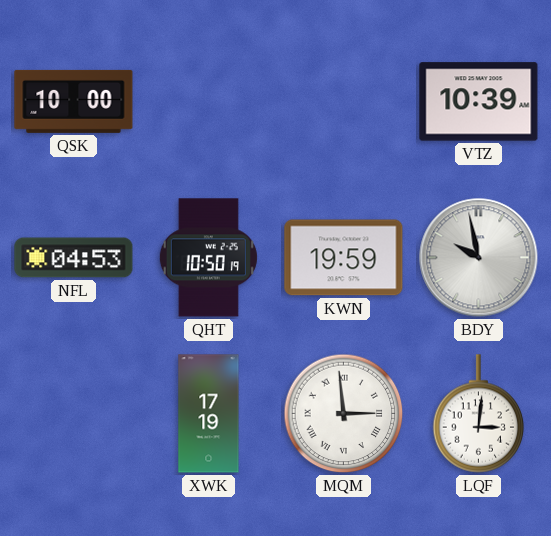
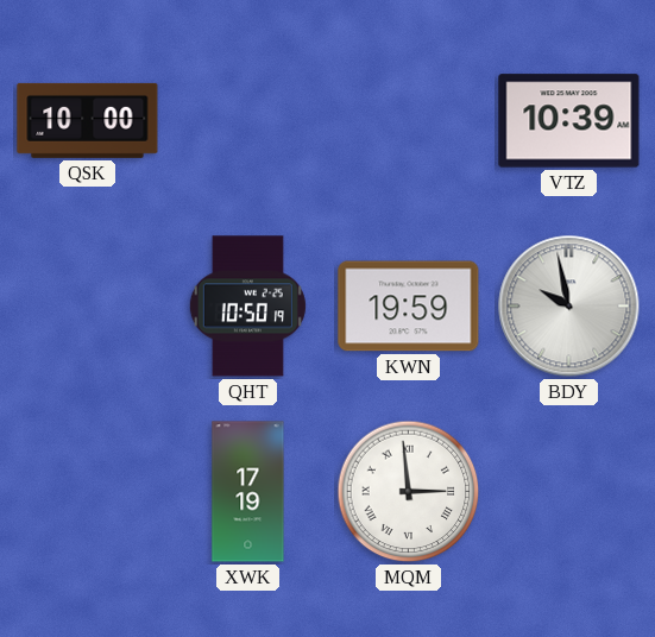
NFL: 04:53 -> none
LQF: 3:01 -> none
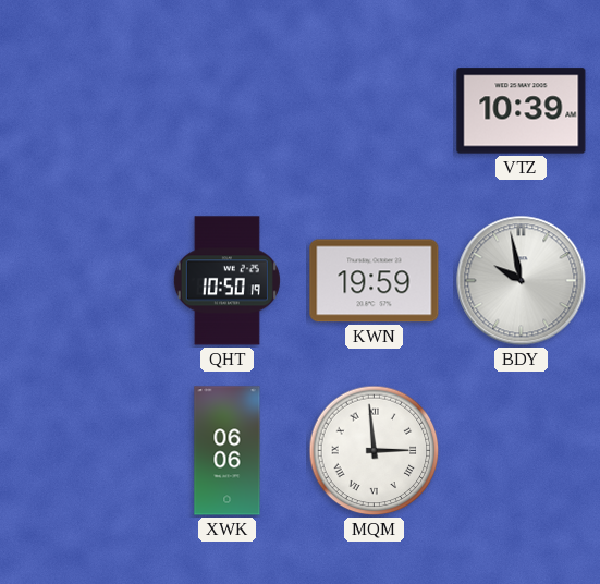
QSK: 10:00 -> none
XWK: 17:19 -> 06:06
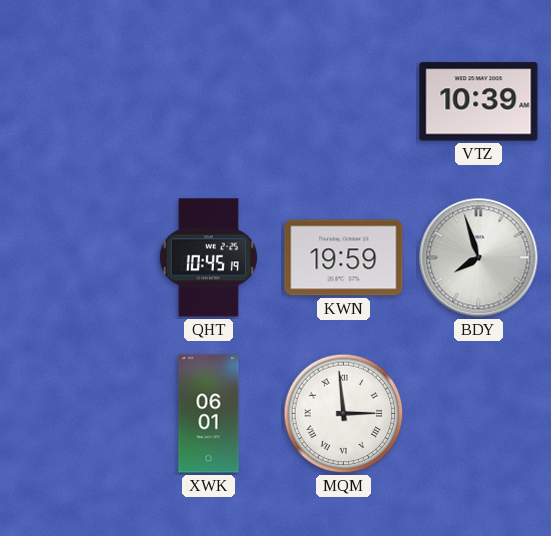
QHT: 10:50 -> 10:45
BDY: 9:58 -> 7:57
XWK: 06:06 -> 06:01
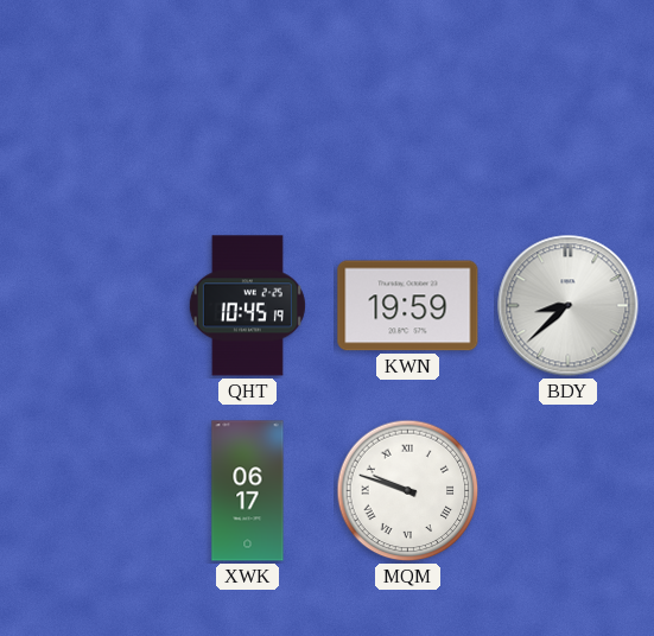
VTZ: 10:39 -> none
BDY: 7:57 -> 8:38
XWK: 06:01 -> 06:17
MQM: 2:59 -> 9:48
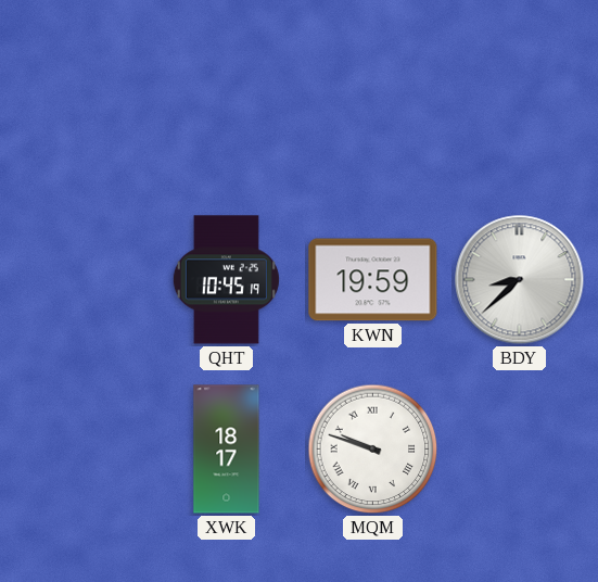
XWK: 06:17 -> 18:17
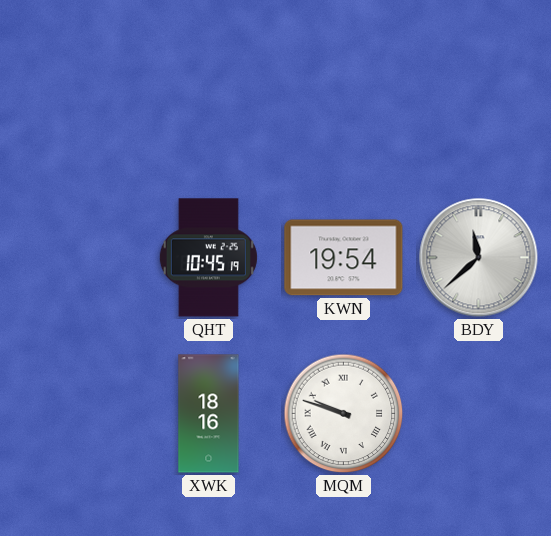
KWN: 19:59 -> 19:54
BDY: 8:38 -> 11:38
XWK: 18:17 -> 18:16
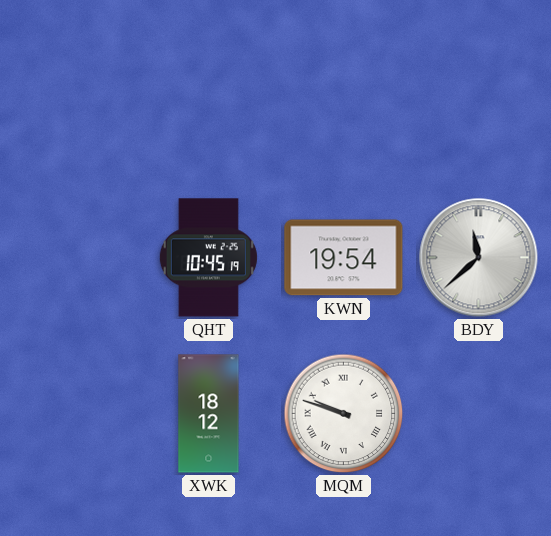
XWK: 18:16 -> 18:12
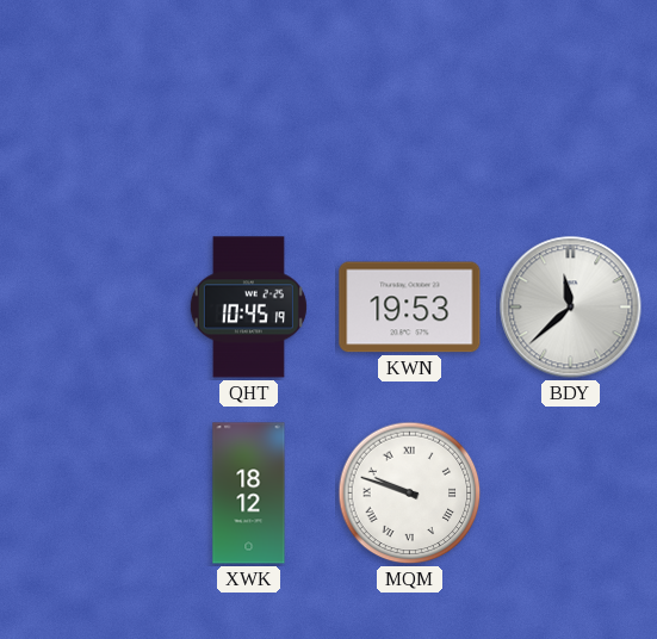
KWN: 19:54 -> 19:53
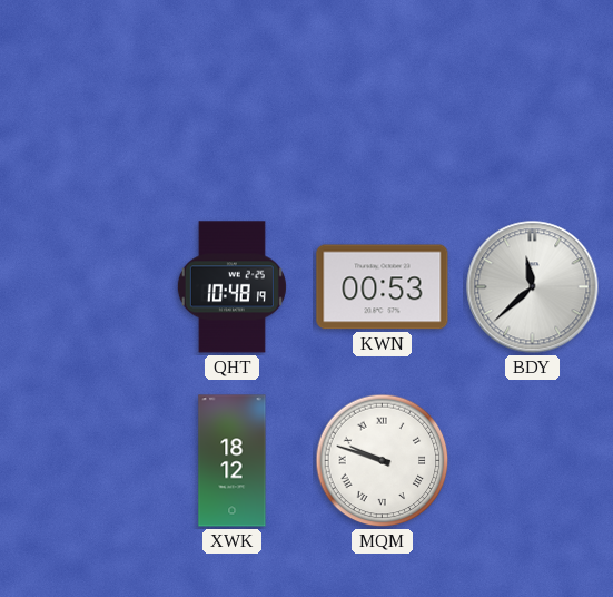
QHT: 10:45 -> 10:48
KWN: 19:53 -> 00:53
